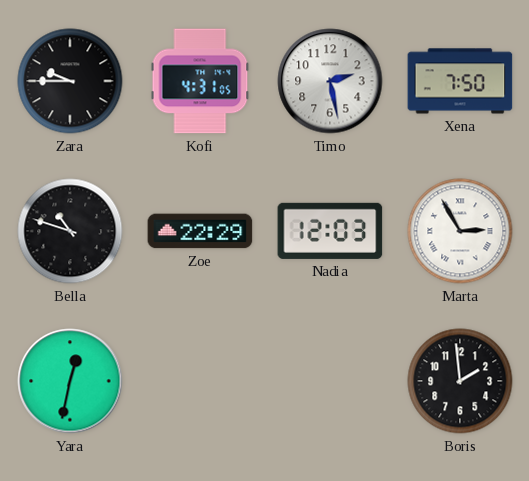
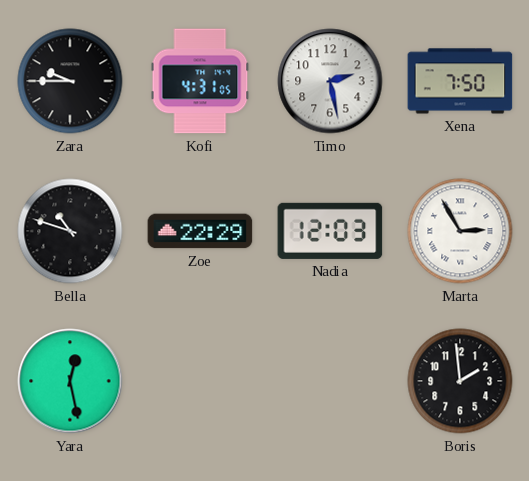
Yara: 12:32 -> 12:28
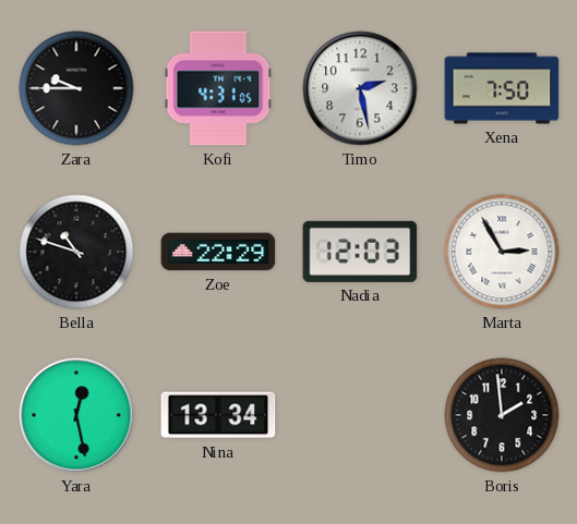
Nina: none -> 13:34
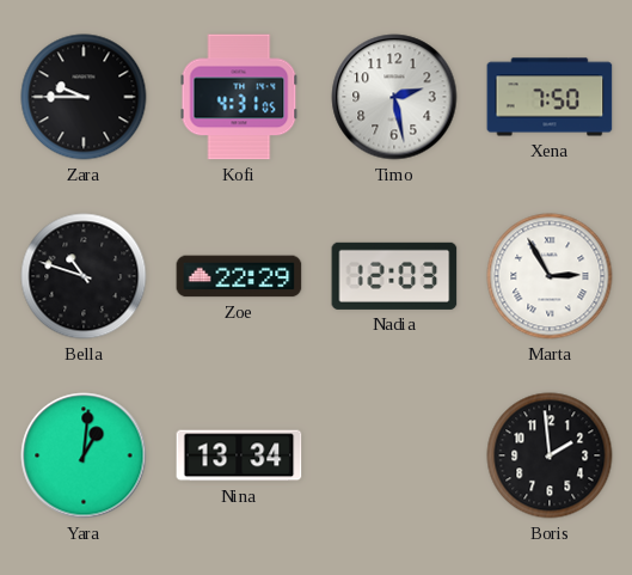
Yara: 12:28 -> 1:01
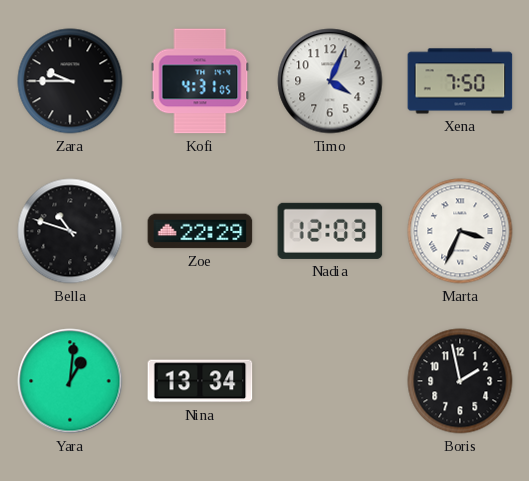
Timo: 2:28 -> 4:04
Marta: 2:55 -> 3:34
Boris: 1:59 -> 1:58
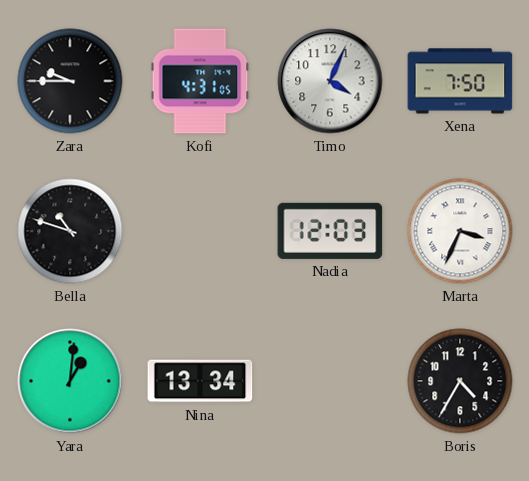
Zoe: 22:29 -> none
Boris: 1:58 -> 4:35
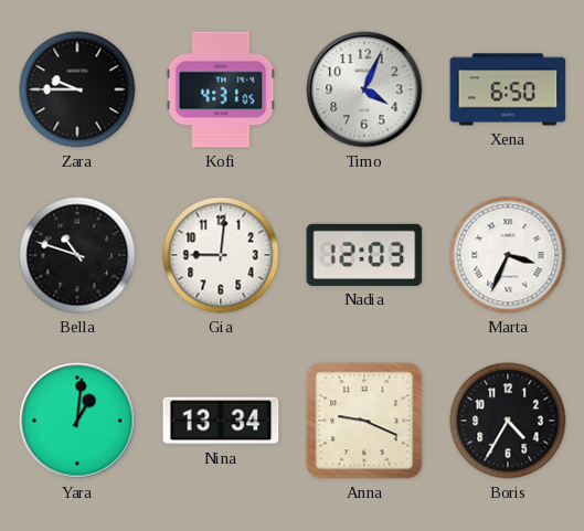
Xena: 7:50 -> 6:50
Gia: none -> 9:01
Anna: none -> 9:19
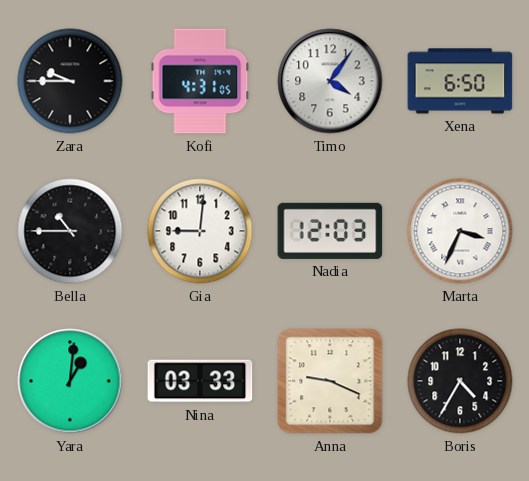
Timo: 4:04 -> 4:06
Bella: 10:48 -> 10:45
Nina: 13:34 -> 03:33
